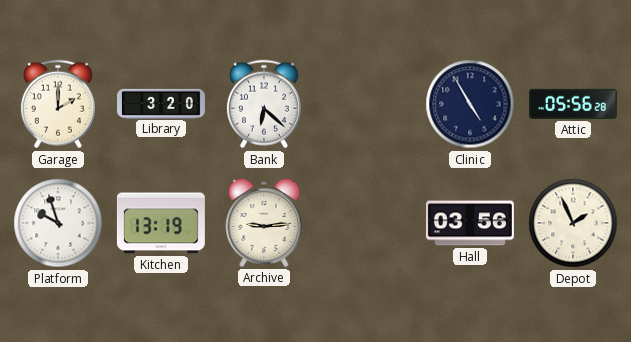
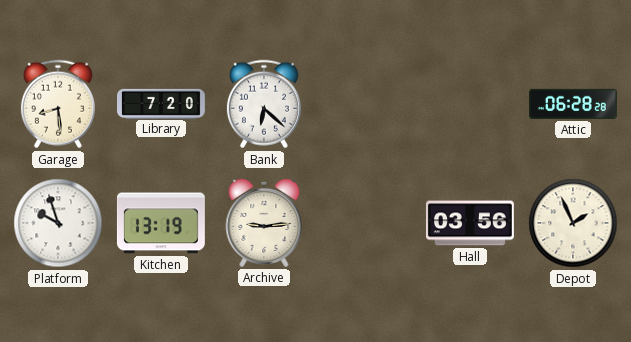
Garage: 2:00 -> 8:29
Library: 3:20 -> 7:20
Clinic: 4:55 -> none
Attic: 05:56 -> 06:28
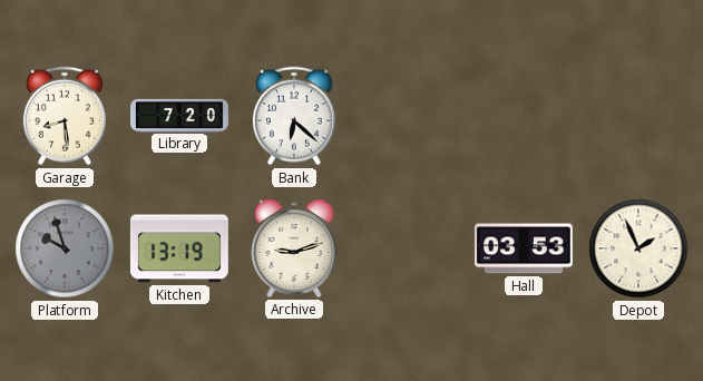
Attic: 06:28 -> none
Platform dial: white -> grey
Archive: 9:14 -> 9:12
Hall: 03:56 -> 03:53
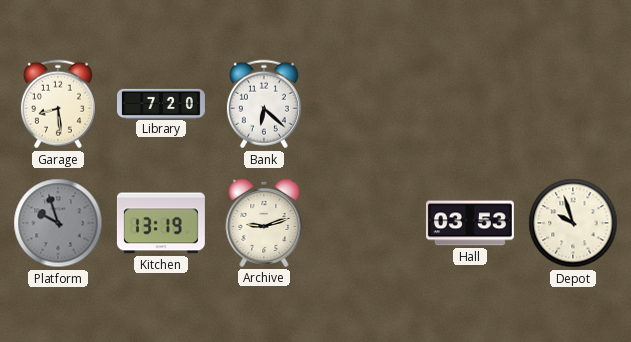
Depot: 1:56 -> 9:57
